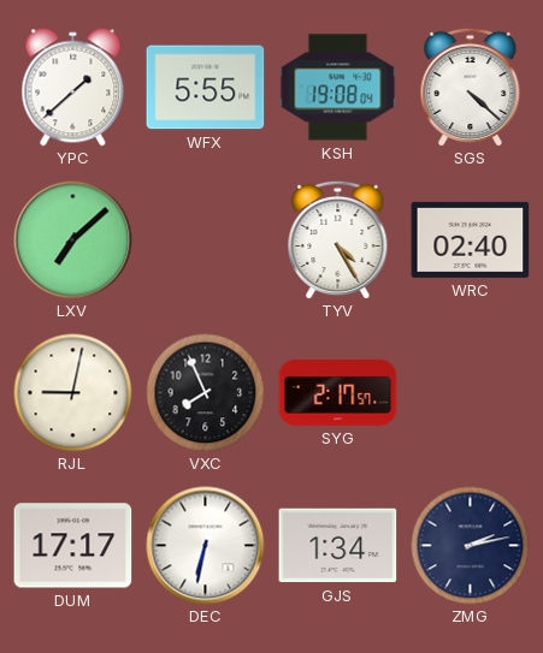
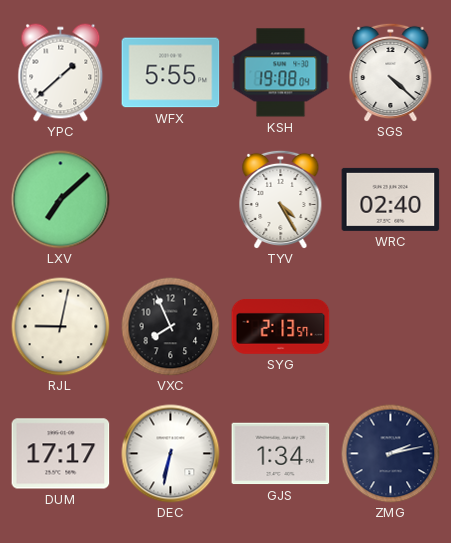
SYG: 2:17 -> 2:13
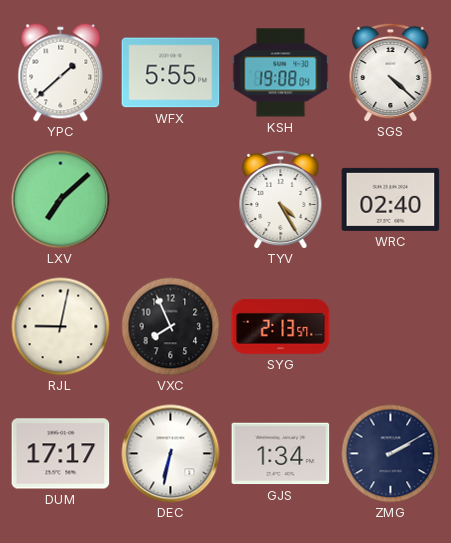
ZMG: 2:13 -> 2:10
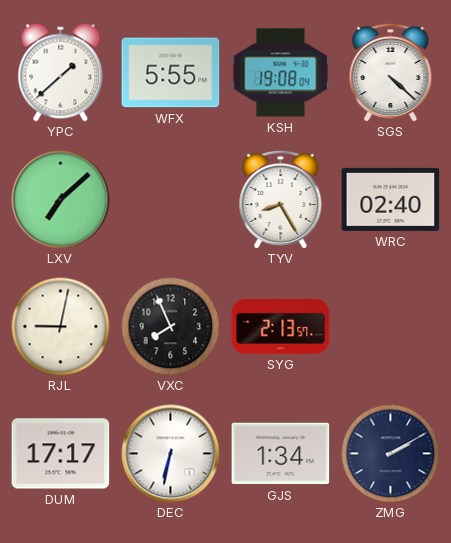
TYV: 4:25 -> 8:25
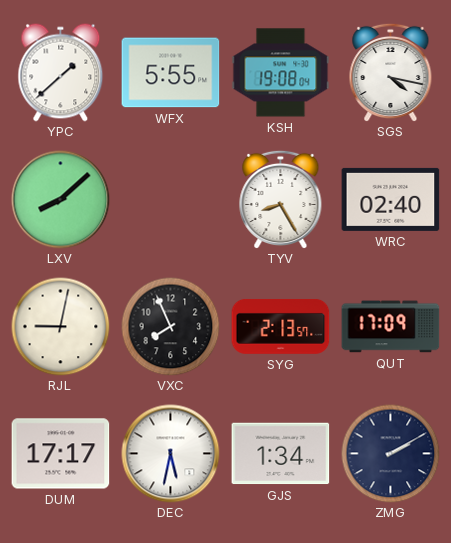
SGS: 4:22 -> 4:17
LXV: 7:08 -> 8:08
QUT: none -> 17:09
DEC: 6:32 -> 5:32
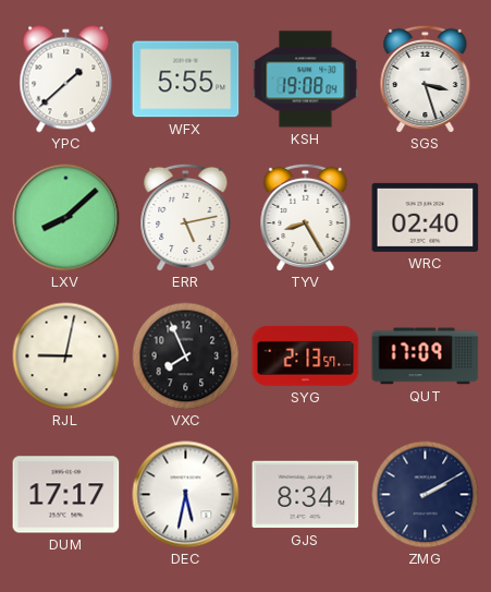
SGS: 4:17 -> 3:27
ERR: none -> 5:13
GJS: 1:34 -> 8:34
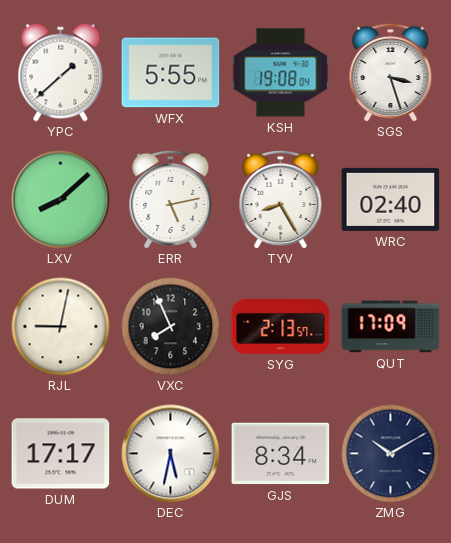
ZMG: 2:10 -> 10:10
